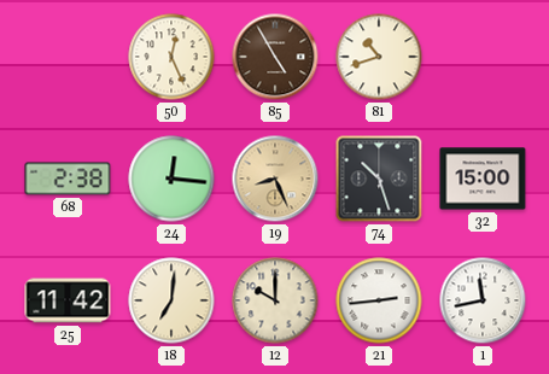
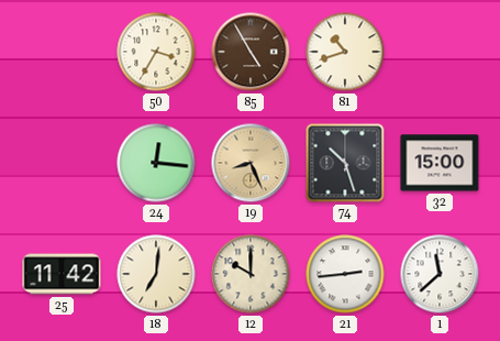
50: 12:26 -> 3:35
68: 2:38 -> none
1: 11:43 -> 11:38
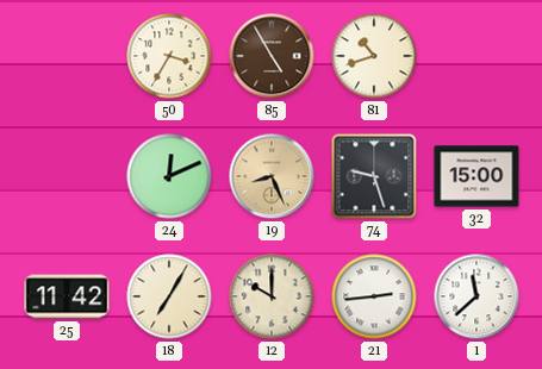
24: 12:16 -> 12:11
74: 10:27 -> 9:27
18: 7:01 -> 7:05
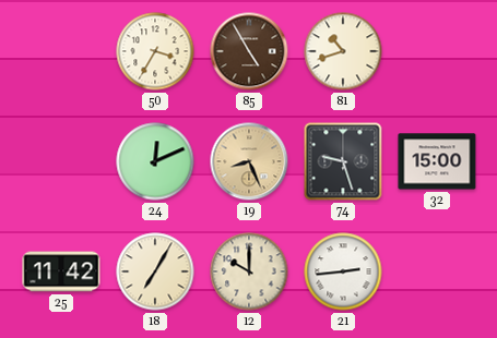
1: 11:38 -> none
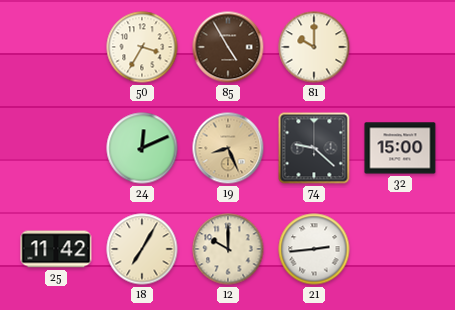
81: 10:42 -> 10:00
74: 9:27 -> 9:22
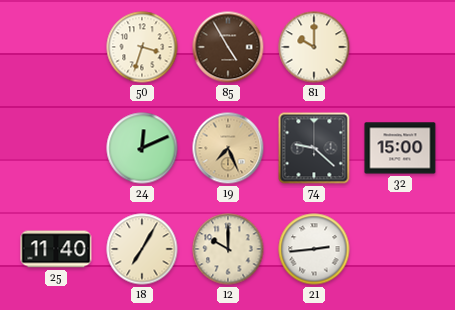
50: 3:35 -> 3:33
19: 8:26 -> 7:26
25: 11:42 -> 11:40
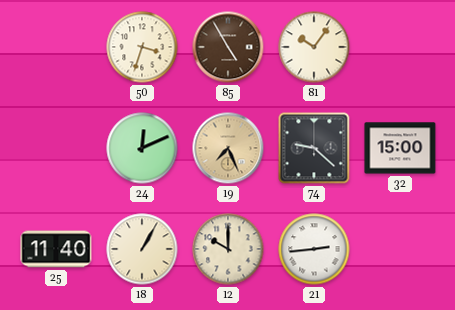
81: 10:00 -> 10:06
18: 7:05 -> 1:05
